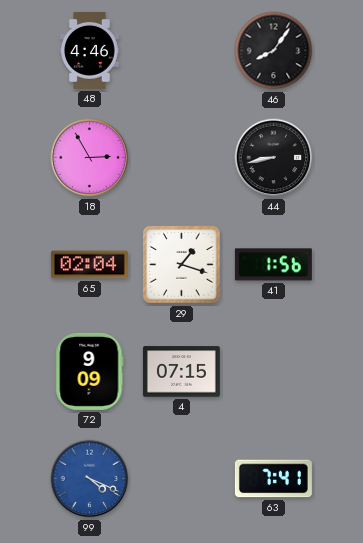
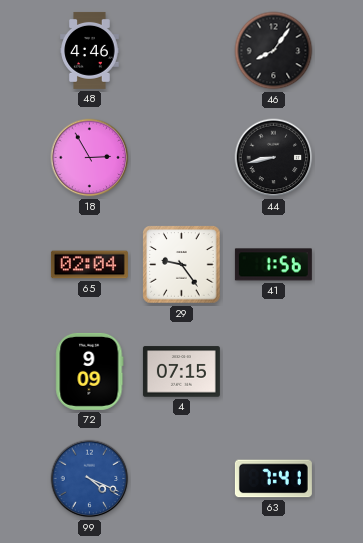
29: 1:18 -> 9:24
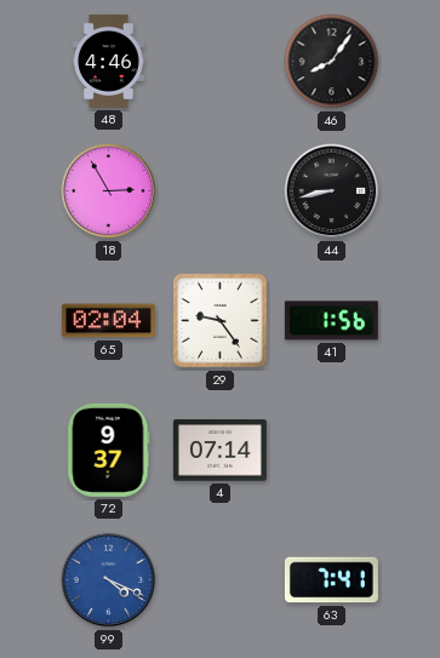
72: 9:09 -> 9:37
4: 07:15 -> 07:14
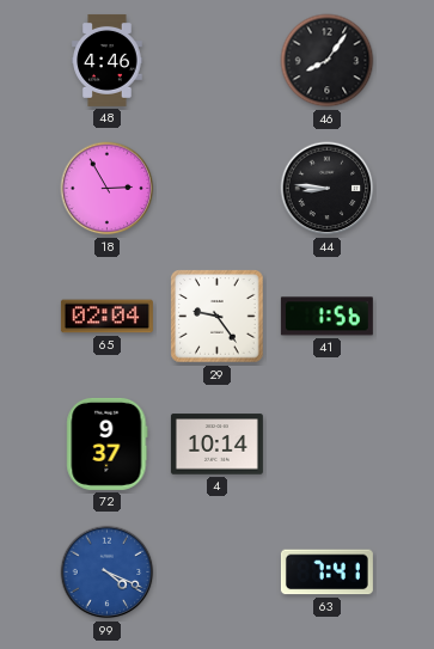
44: 8:43 -> 8:46
4: 07:14 -> 10:14
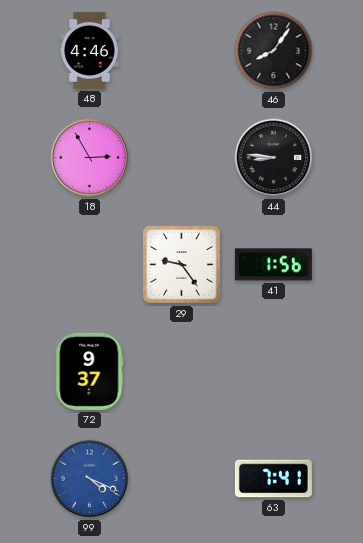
65: 02:04 -> none
4: 10:14 -> none
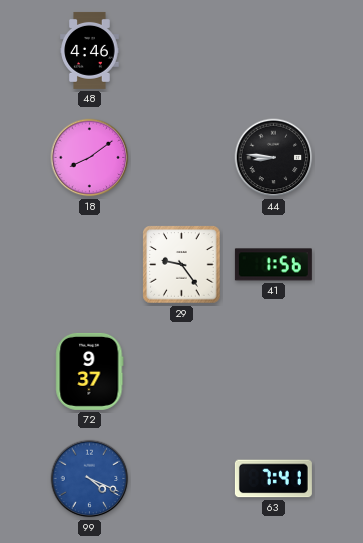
46: 8:06 -> none
18: 2:55 -> 8:09
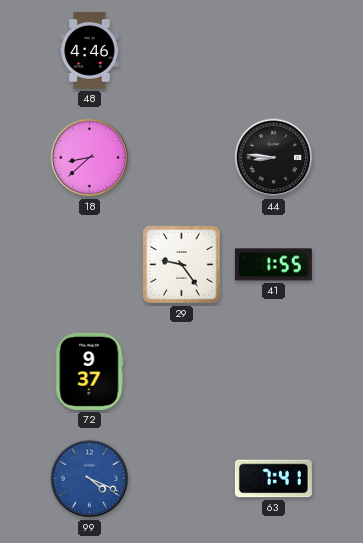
18: 8:09 -> 8:38
41: 1:56 -> 1:55
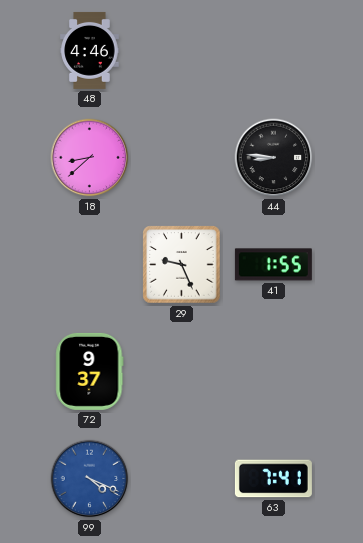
29: 9:24 -> 9:26
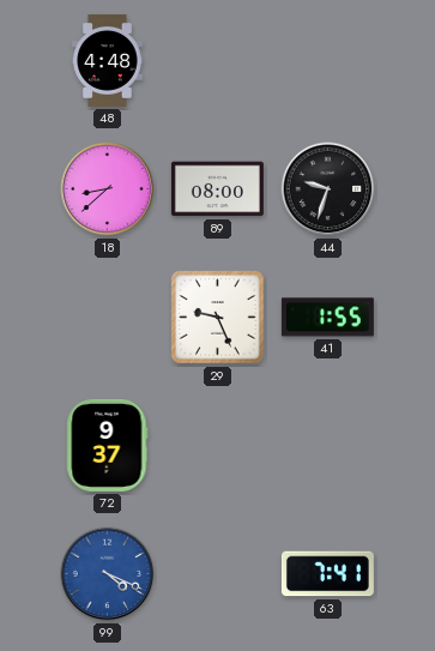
48: 4:46 -> 4:48
89: none -> 08:00
44: 8:46 -> 9:33
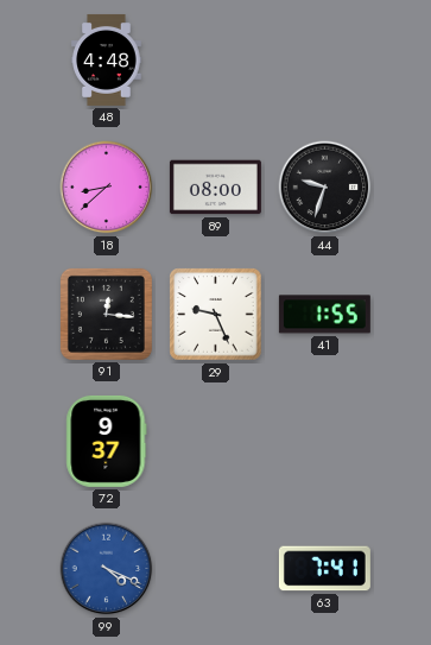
91: none -> 12:16
